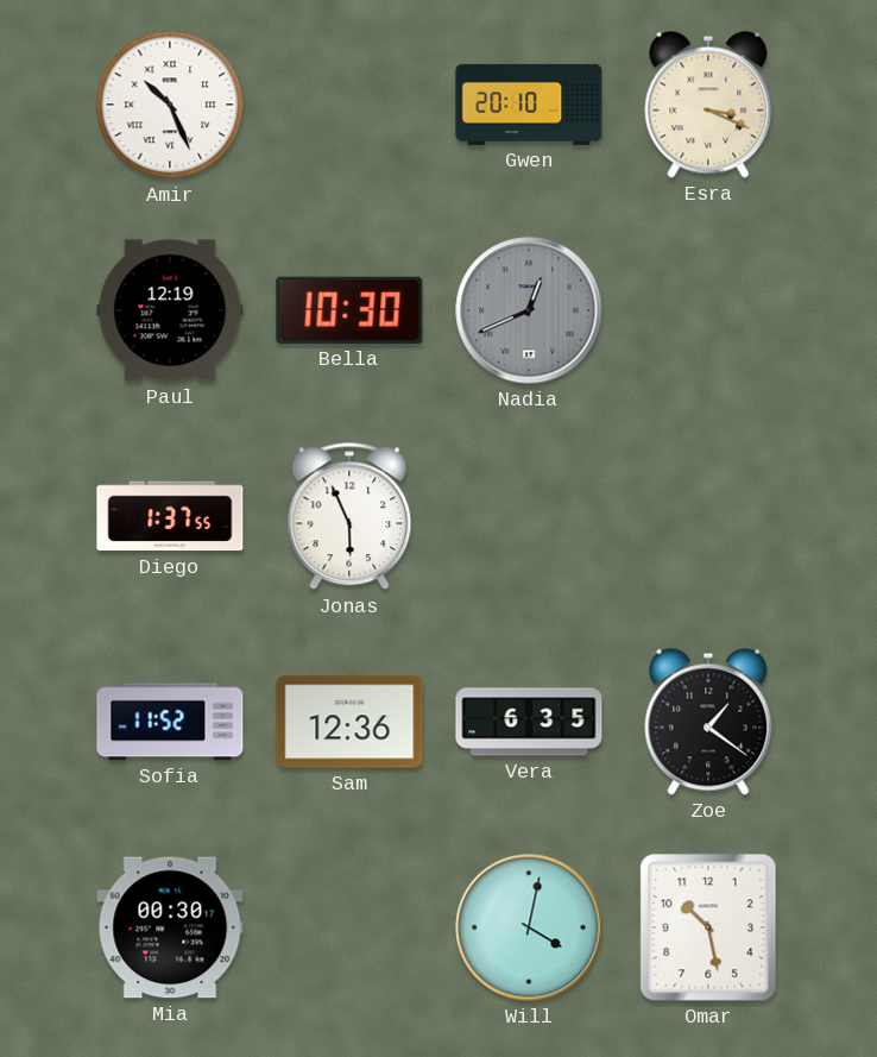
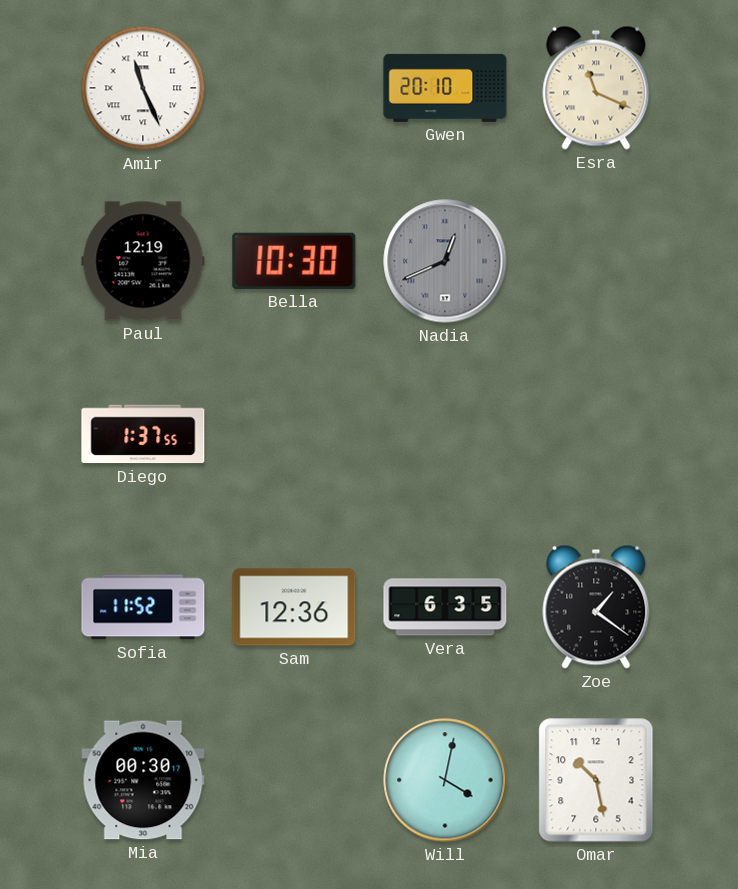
Amir: 10:26 -> 11:26
Esra: 3:19 -> 11:19
Jonas: 5:56 -> none
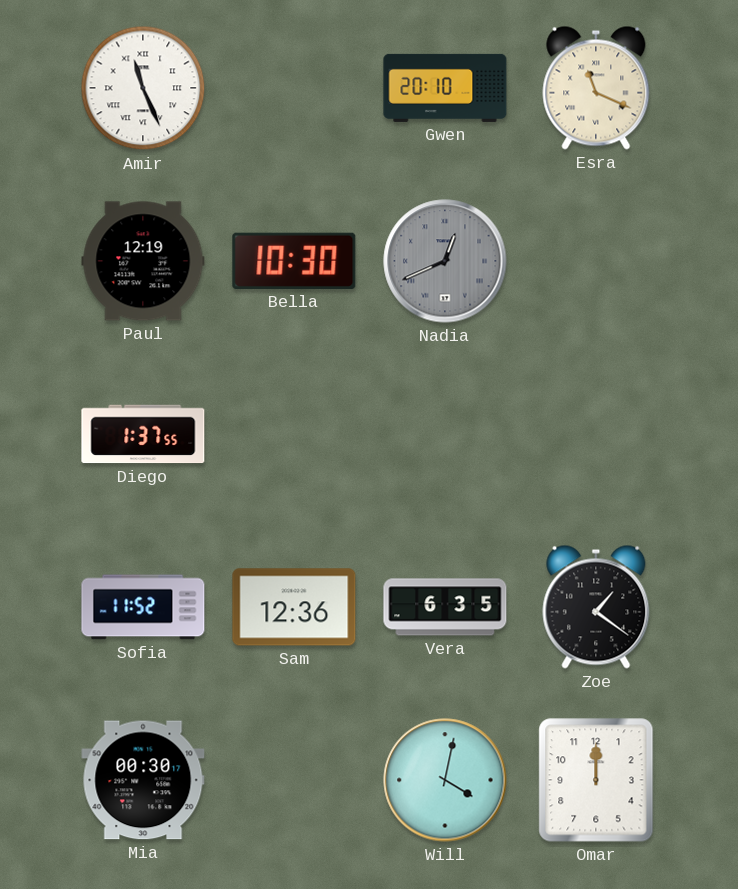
Omar: 10:28 -> 12:00
